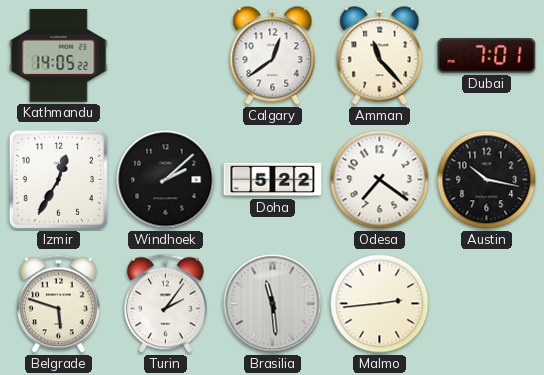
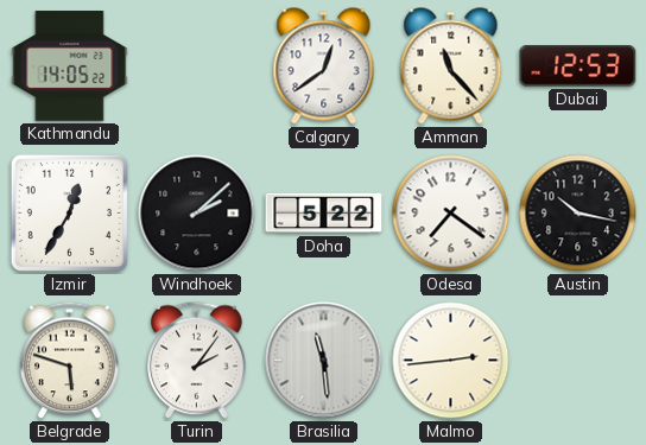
Dubai: 7:01 -> 12:53
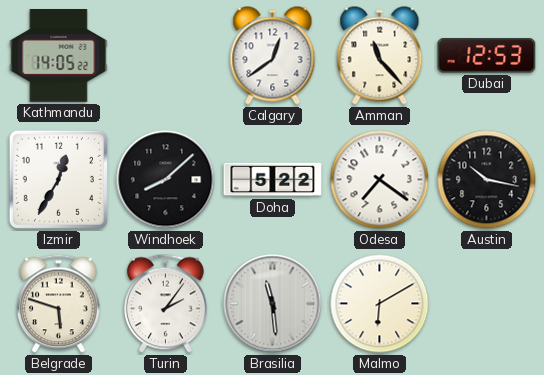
Windhoek: 2:08 -> 8:08
Malmo: 2:44 -> 6:10
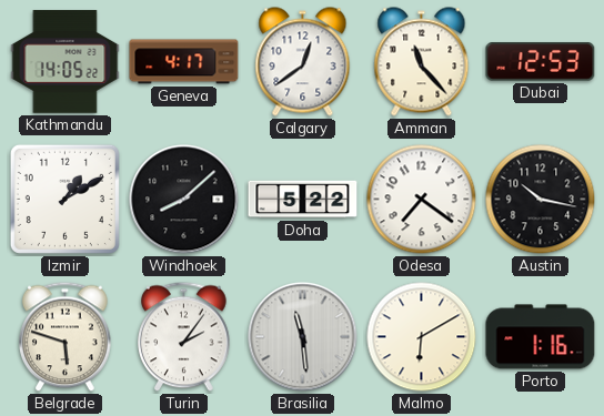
Geneva: none -> 4:17
Izmir: 12:35 -> 1:10
Porto: none -> 1:16
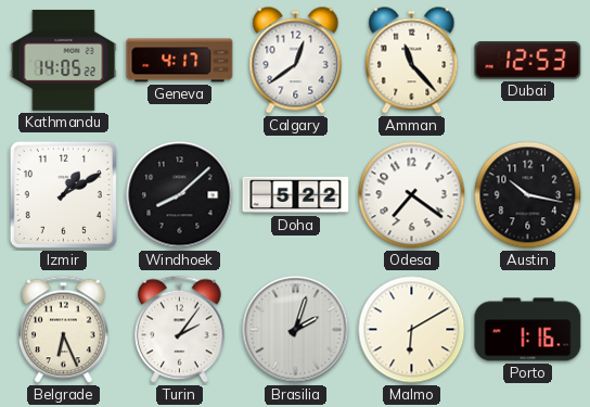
Belgrade: 5:48 -> 6:26
Brasilia: 11:29 -> 2:03
